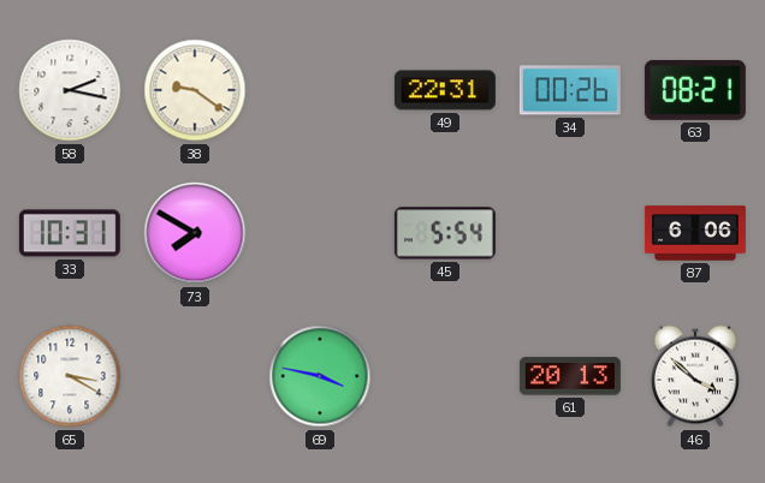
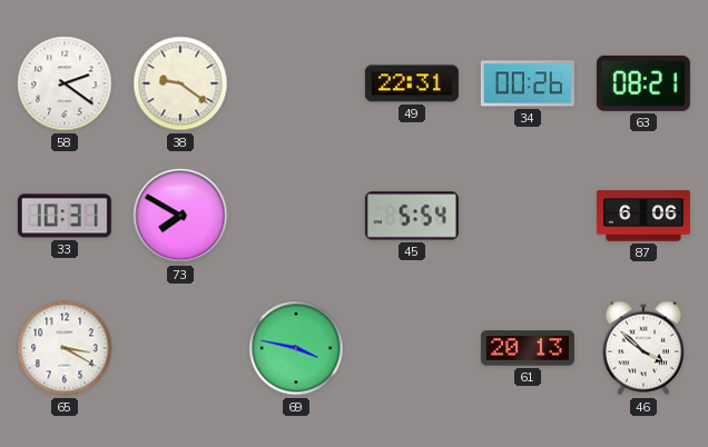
58: 2:17 -> 2:21
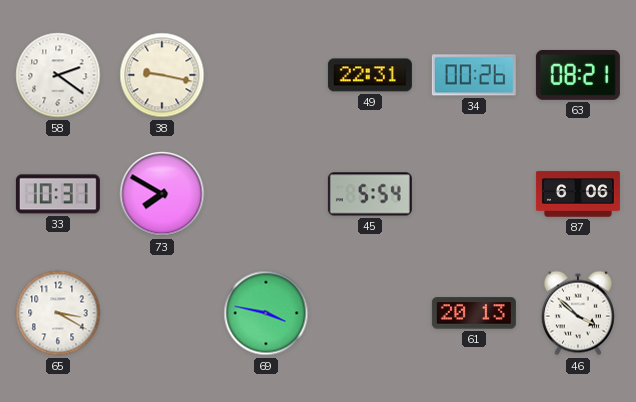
38: 9:21 -> 9:17
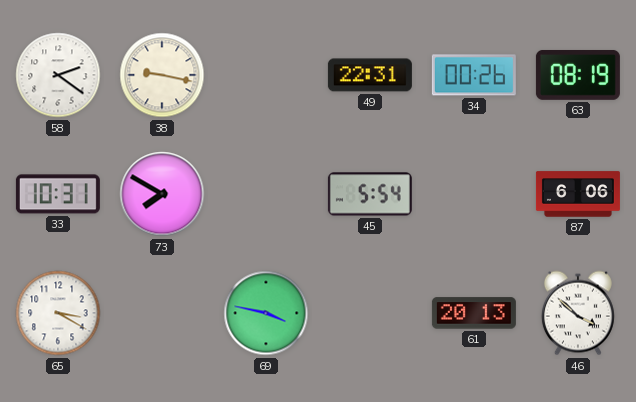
63: 08:21 -> 08:19
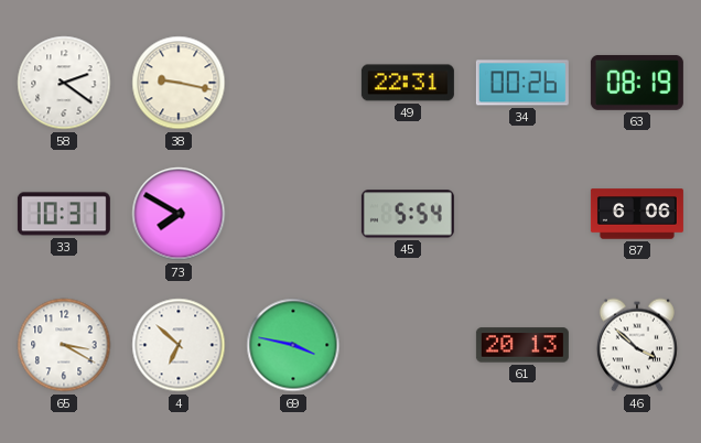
4: none -> 6:52
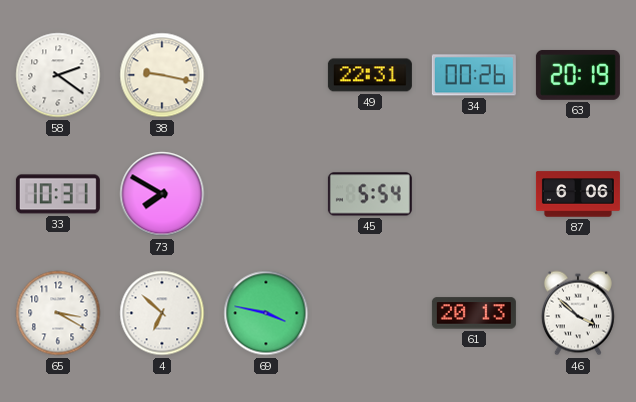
63: 08:19 -> 20:19
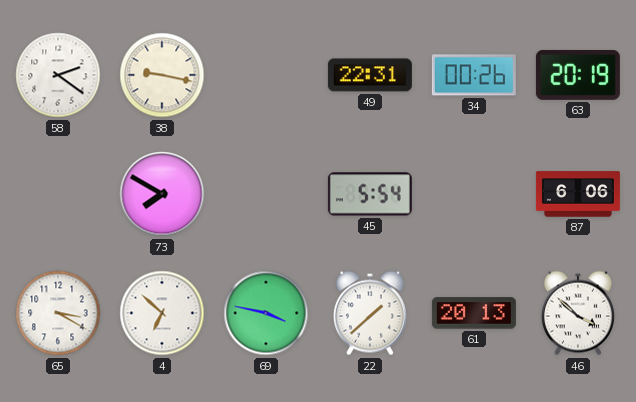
33: 10:31 -> none
22: none -> 1:38
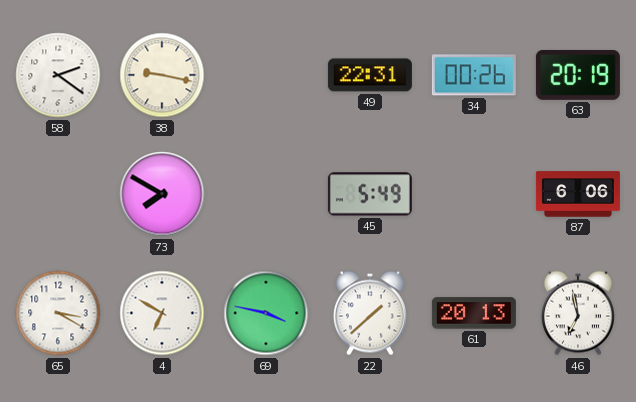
45: 5:54 -> 5:49
4: 6:52 -> 6:50
46: 3:52 -> 6:58
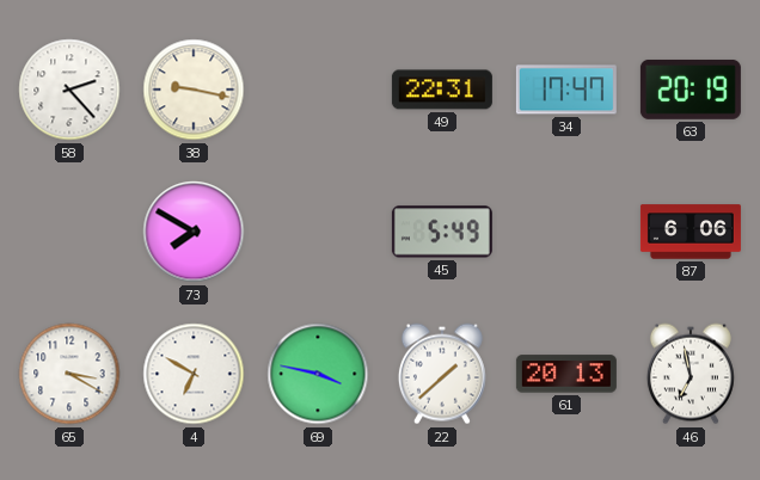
58: 2:21 -> 2:23
34: 00:26 -> 17:47
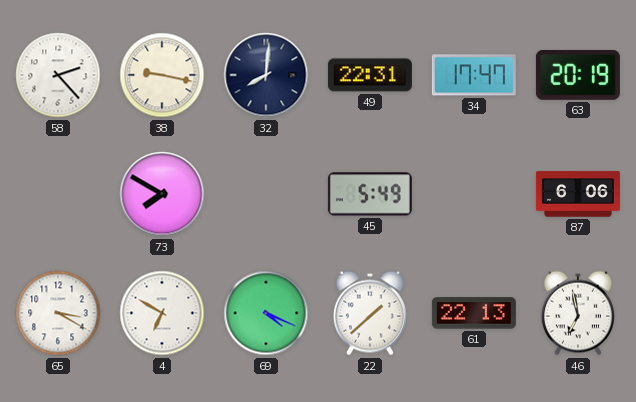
32: none -> 8:01
69: 3:47 -> 4:19
61: 20:13 -> 22:13
